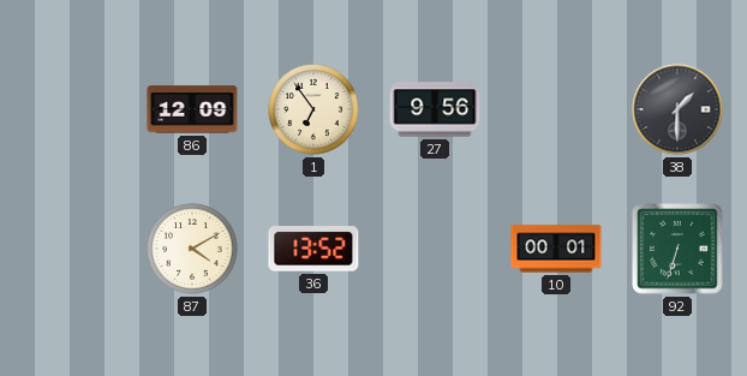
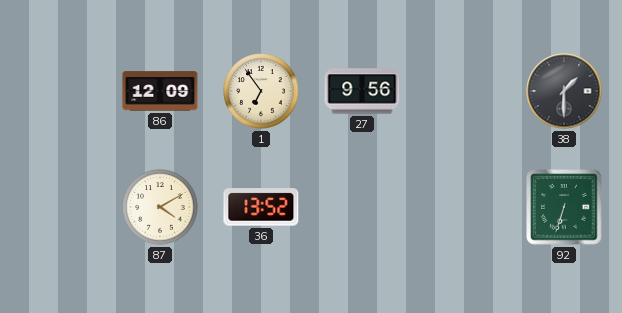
10: 00:01 -> none
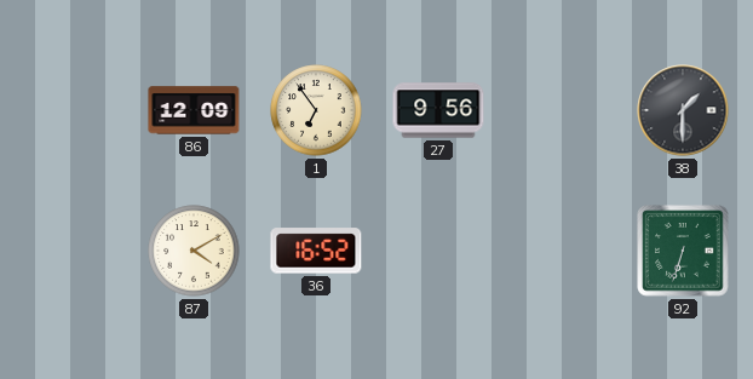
36: 13:52 -> 16:52
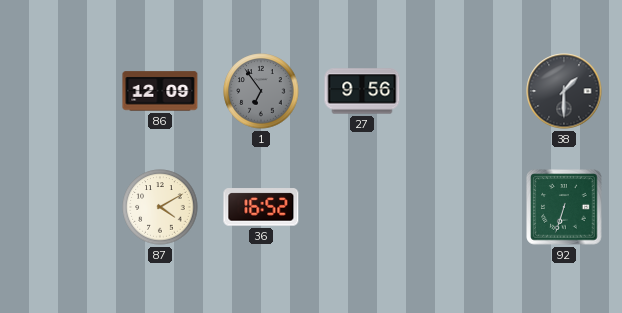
1 dial: cream -> grey
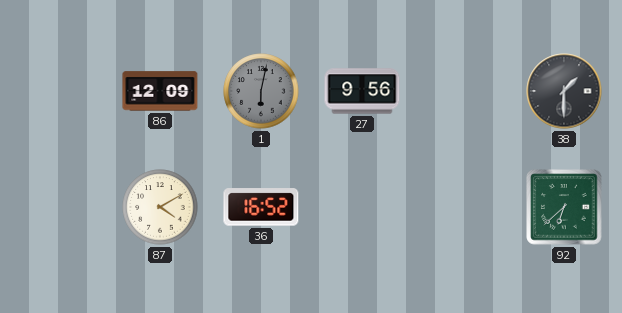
1: 6:54 -> 6:02
92: 6:33 -> 6:38
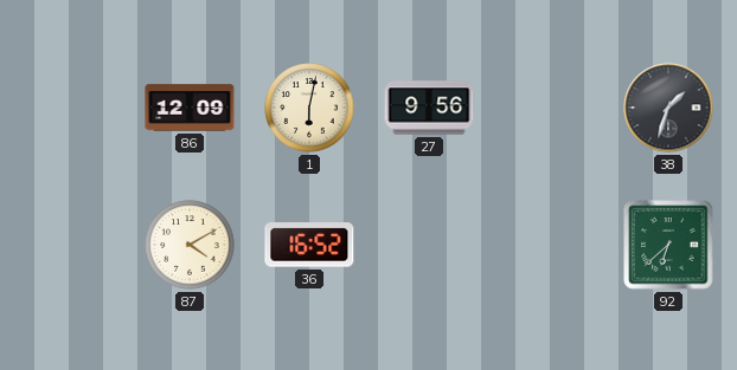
1 dial: grey -> cream
38: 1:30 -> 1:33
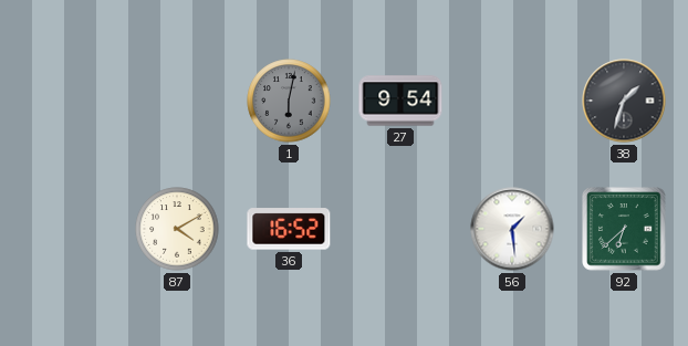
86: 12:09 -> none
1 dial: cream -> grey
27: 9:56 -> 9:54
56: none -> 1:29
